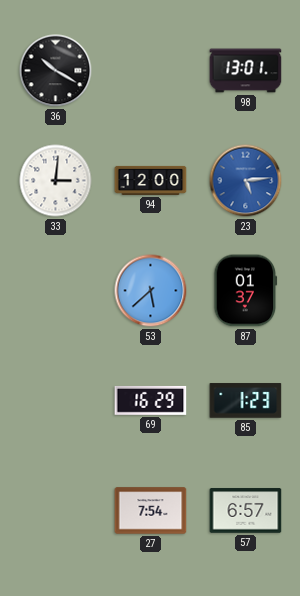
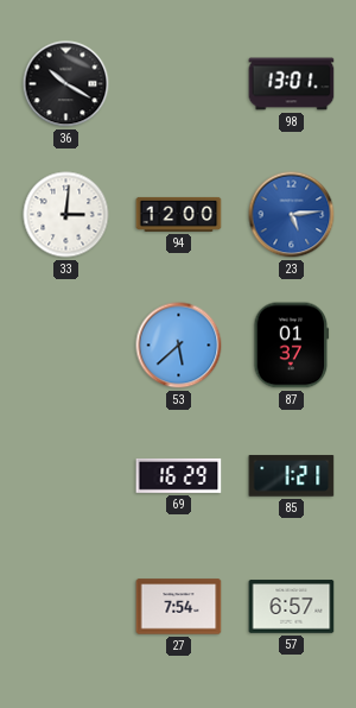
85: 1:23 -> 1:21
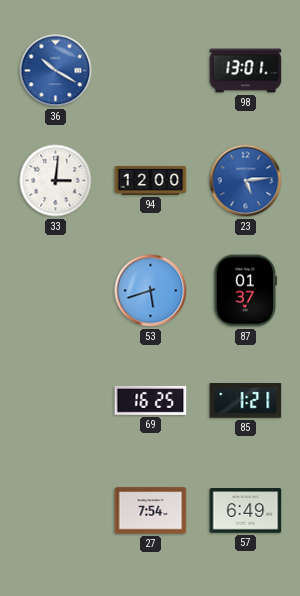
36 dial: black -> blue
53: 5:38 -> 5:42
69: 16:29 -> 16:25
57: 6:57 -> 6:49
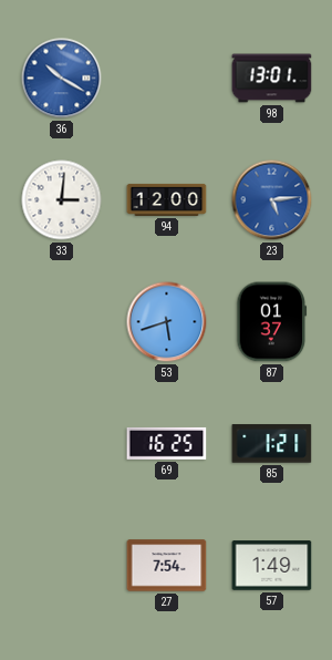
57: 6:49 -> 1:49
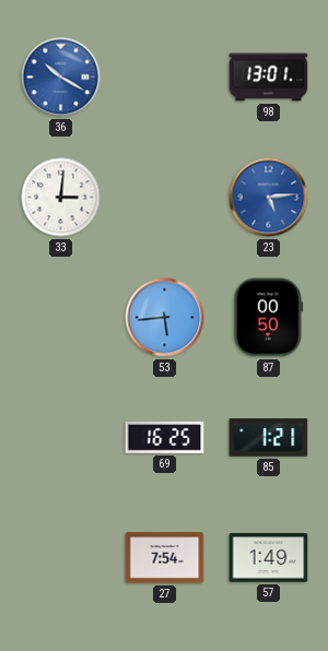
94: 12:00 -> none
53: 5:42 -> 5:44
87: 01:37 -> 00:50
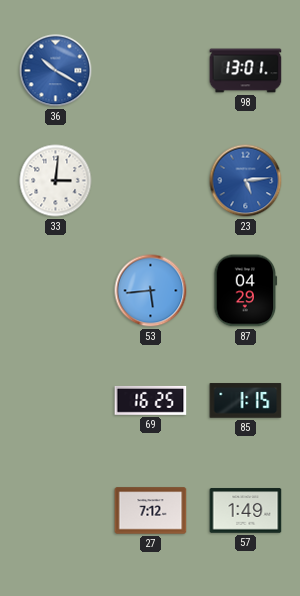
87: 00:50 -> 04:29
85: 1:21 -> 1:15
27: 7:54 -> 7:12
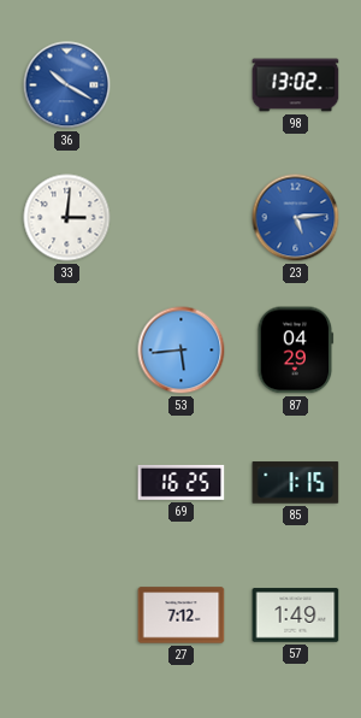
98: 13:01 -> 13:02
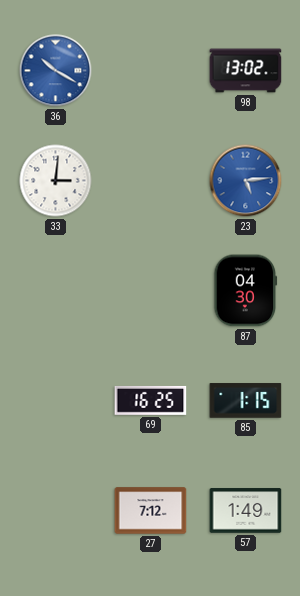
53: 5:44 -> none
87: 04:29 -> 04:30
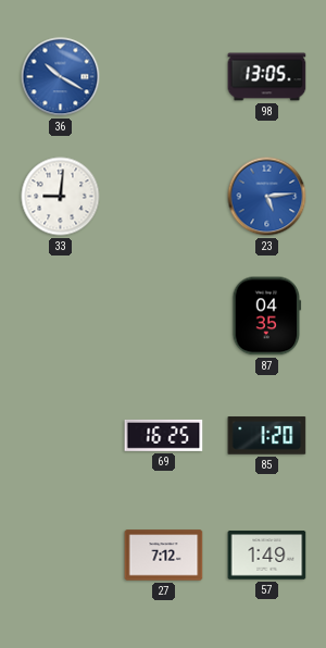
98: 13:02 -> 13:05
33: 3:01 -> 9:01
87: 04:30 -> 04:35
85: 1:15 -> 1:20
